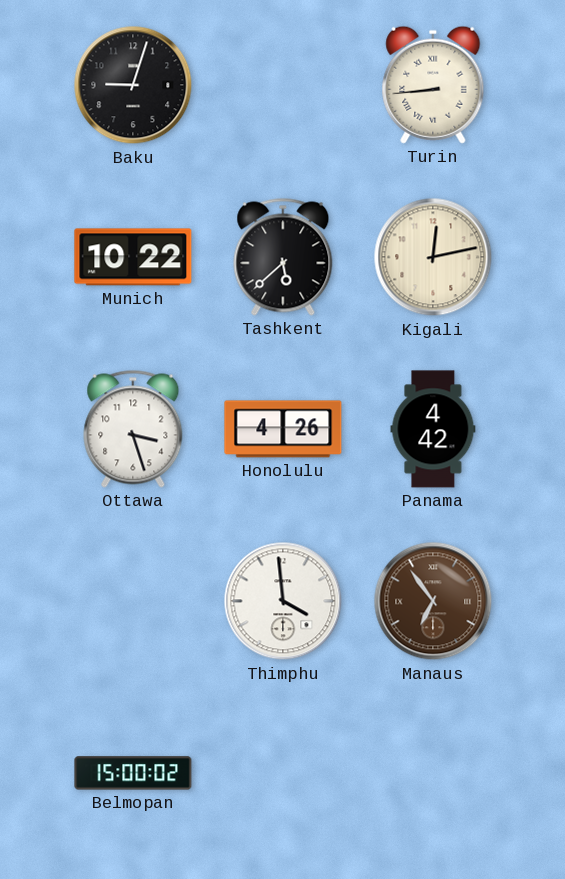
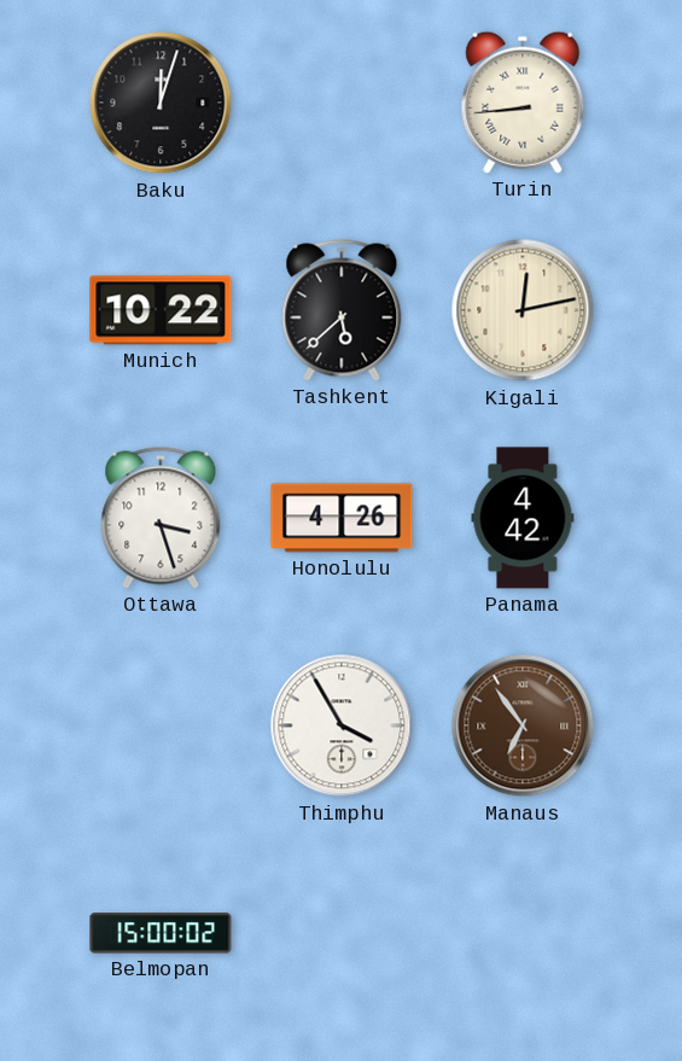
Baku: 9:03 -> 12:03
Thimphu: 3:59 -> 3:55
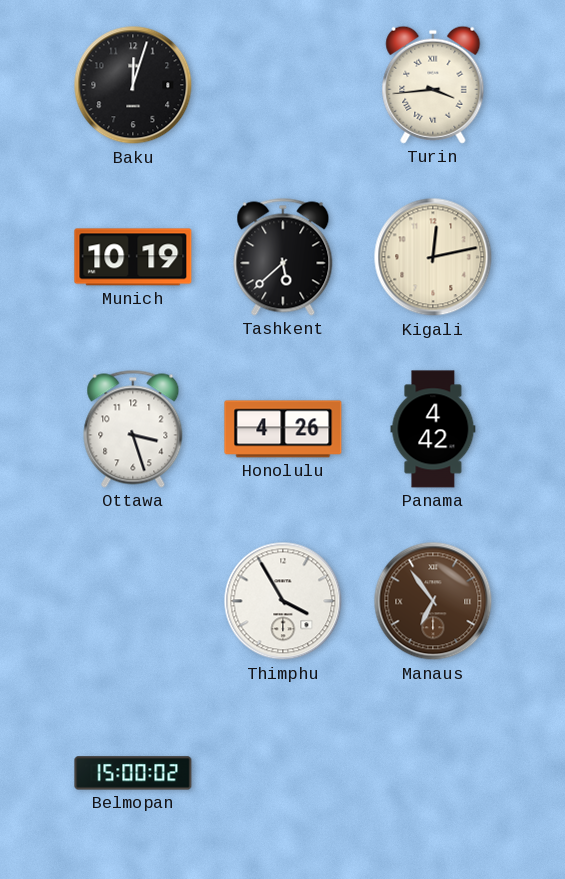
Turin: 8:44 -> 3:44
Munich: 10:22 -> 10:19
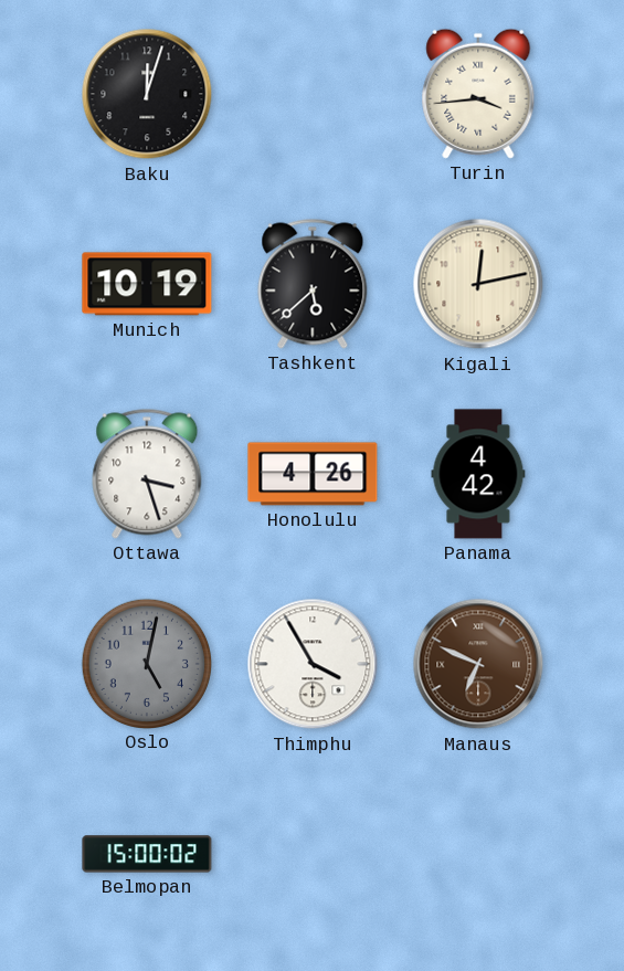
Oslo: none -> 5:02
Manaus: 6:54 -> 6:49
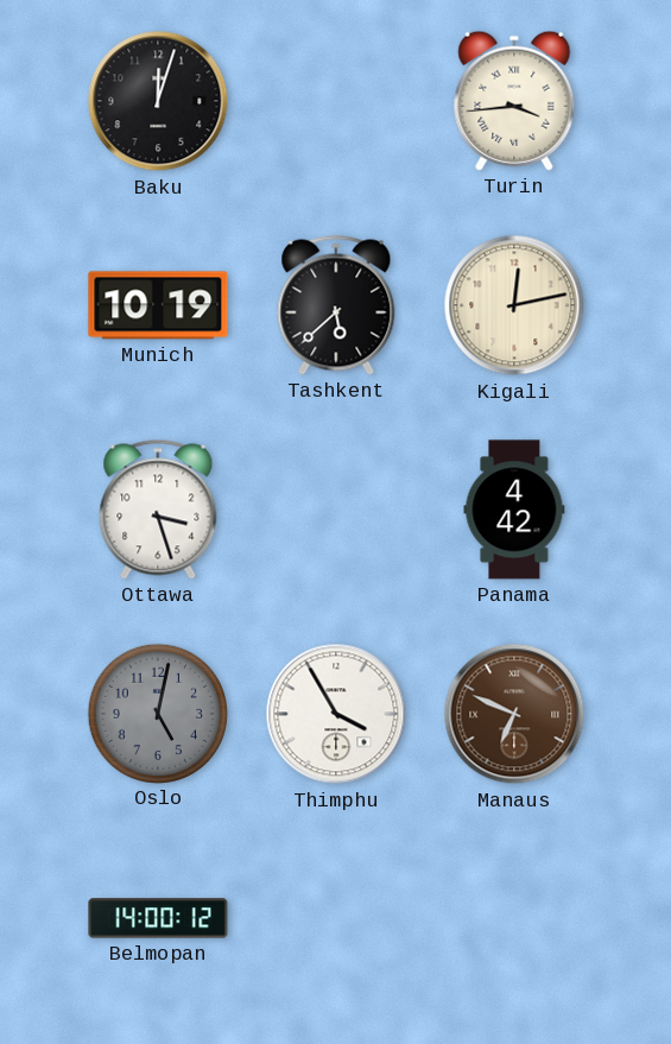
Honolulu: 4:26 -> none
Belmopan: 15:00 -> 14:00
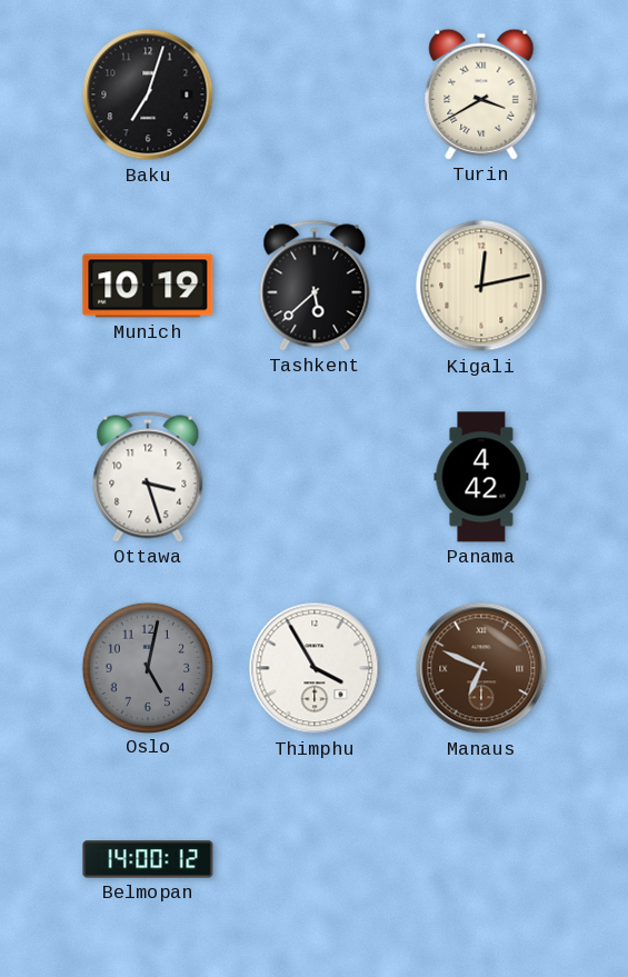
Baku: 12:03 -> 7:03
Turin: 3:44 -> 3:40
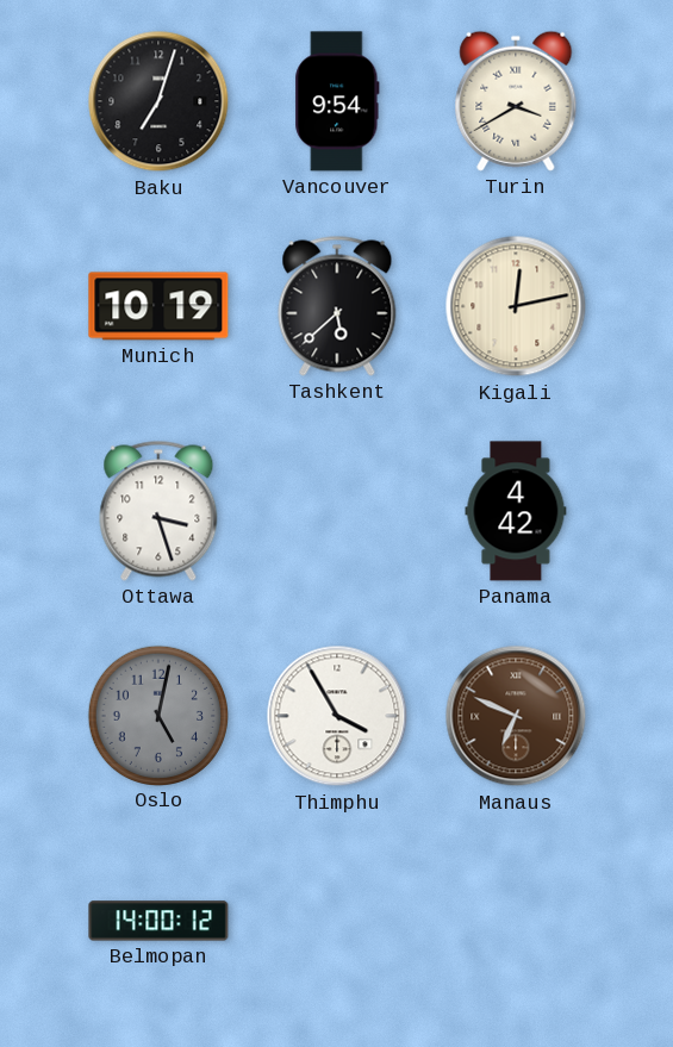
Vancouver: none -> 9:54
